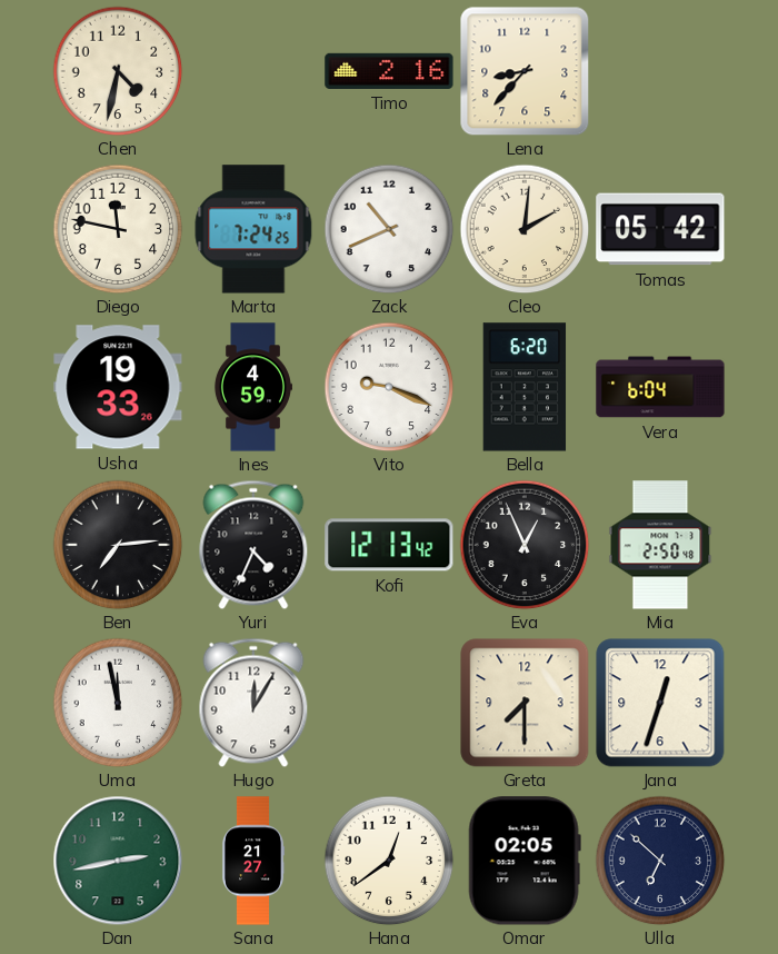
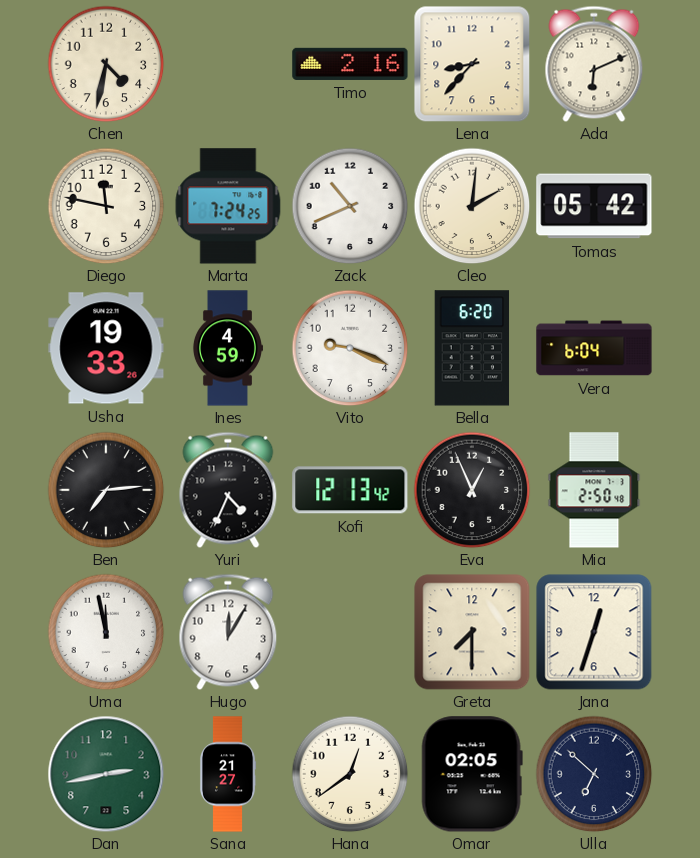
Ada: none -> 6:11
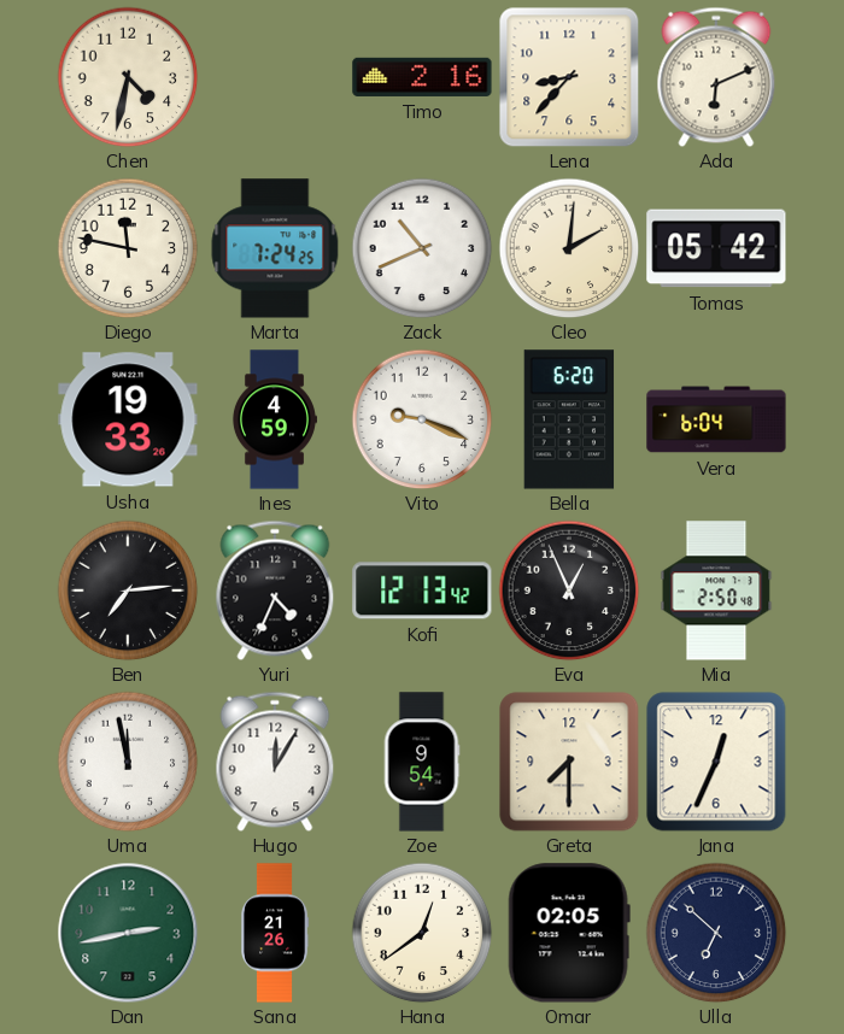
Zoe: none -> 9:54
Jana: 12:33 -> 12:34
Sana: 21:27 -> 21:26
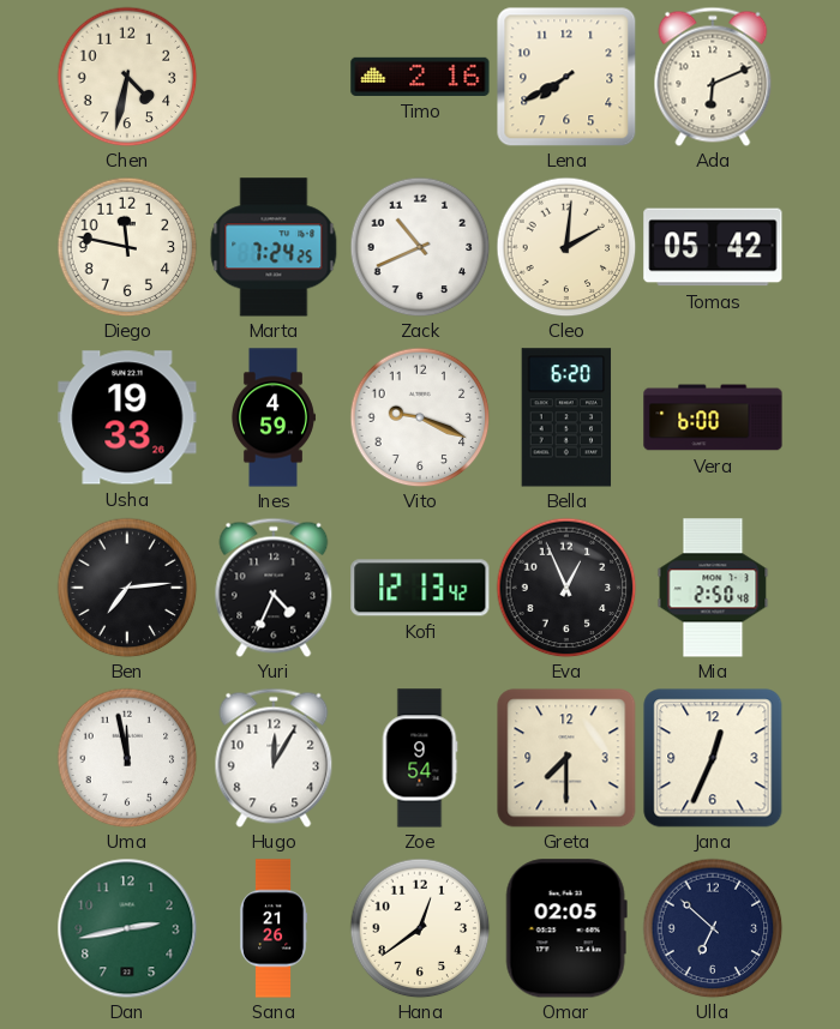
Lena: 8:37 -> 7:40
Vera: 6:04 -> 6:00
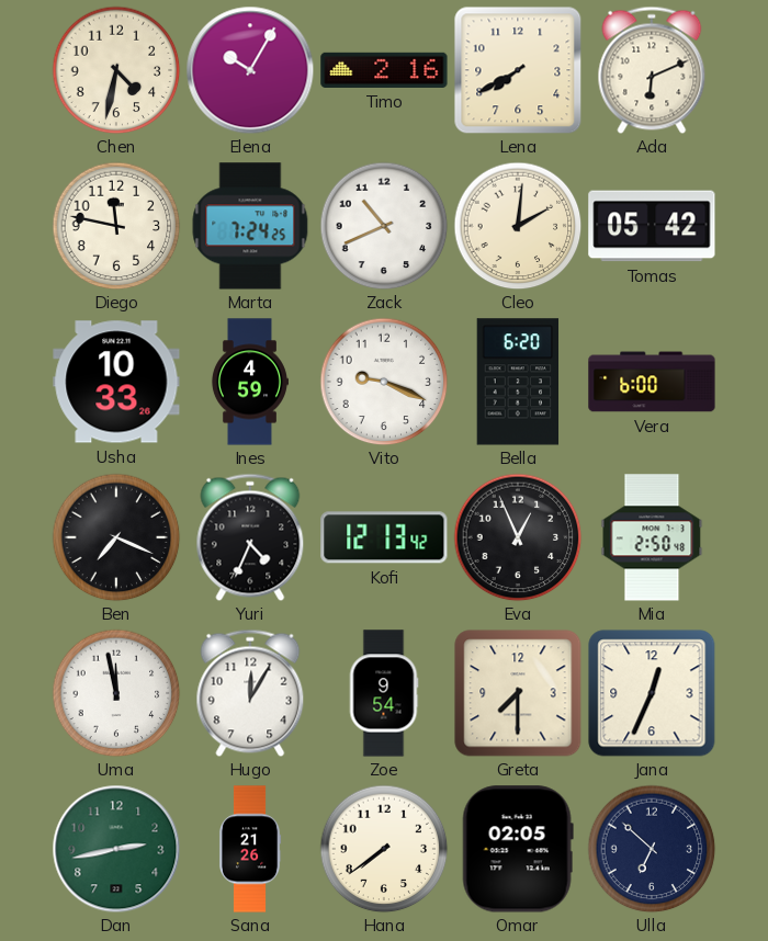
Elena: none -> 10:05
Usha: 19:33 -> 10:33
Ben: 7:14 -> 7:19
Hana: 12:39 -> 7:39
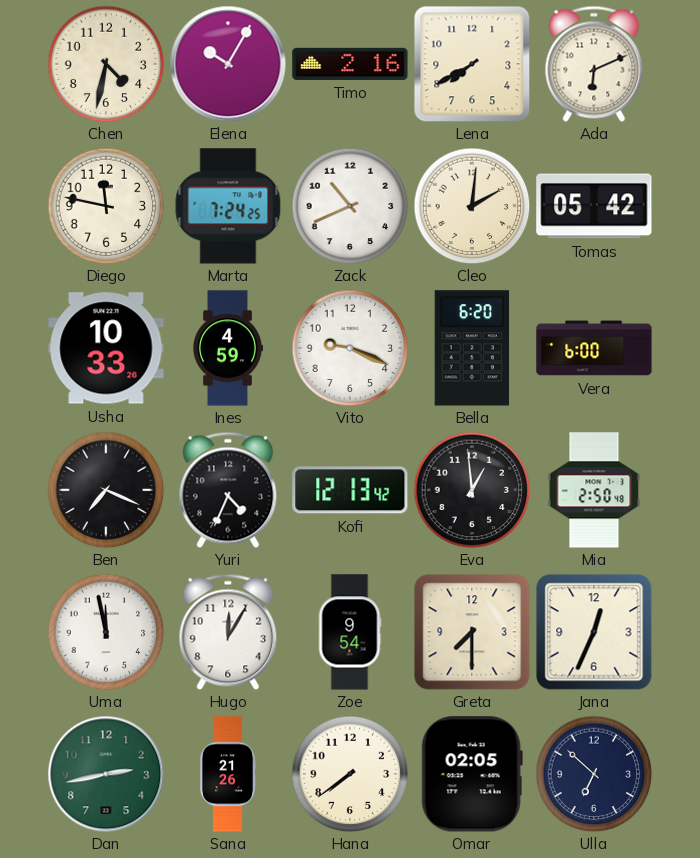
Eva: 12:56 -> 12:59
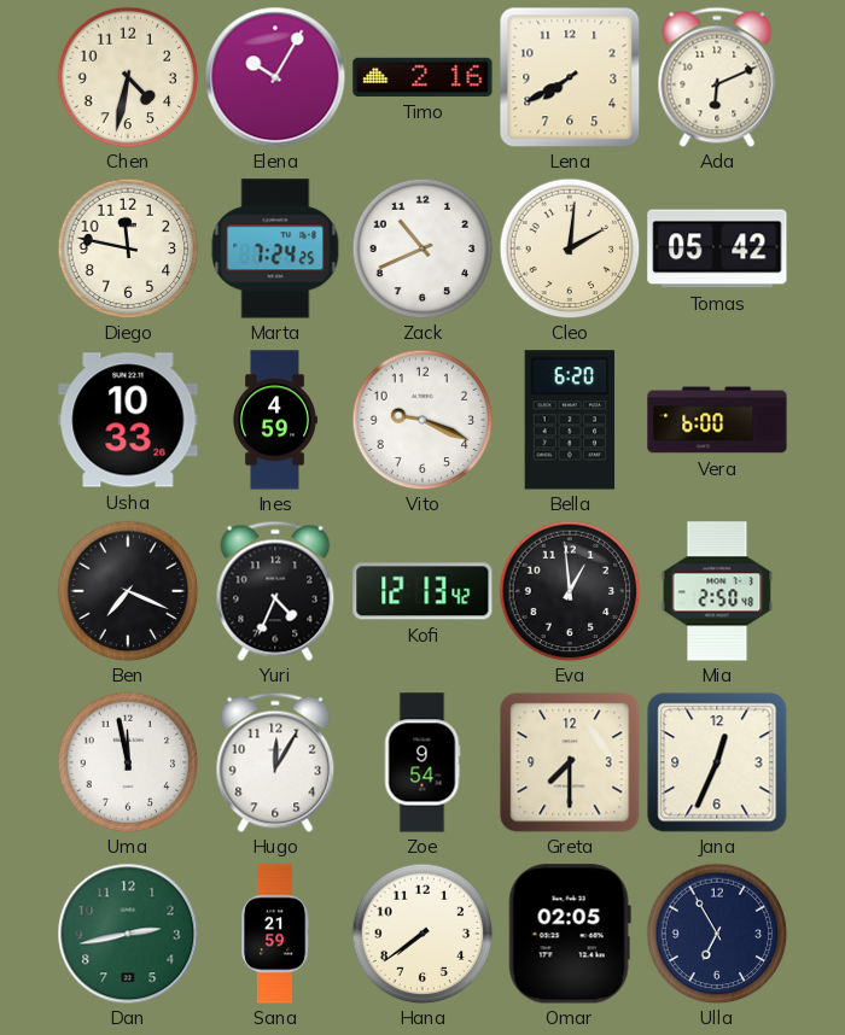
Sana: 21:26 -> 21:59
Ulla: 6:52 -> 6:55
